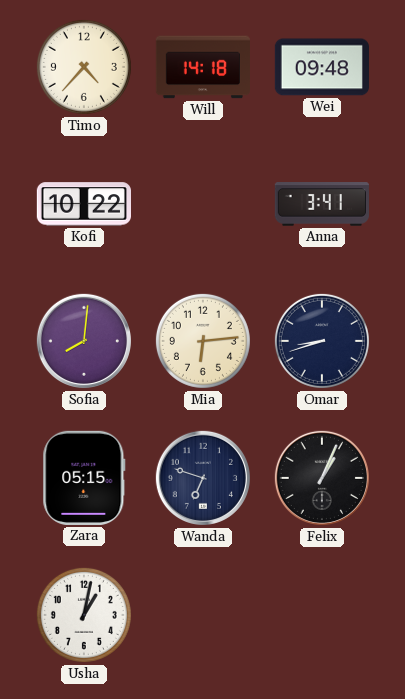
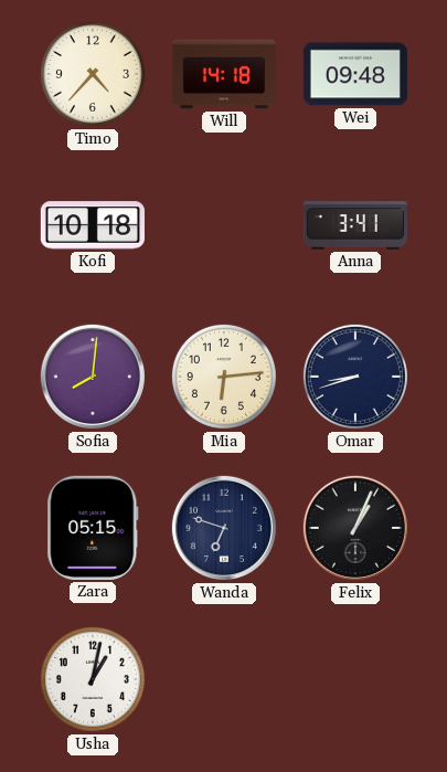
Kofi: 10:22 -> 10:18
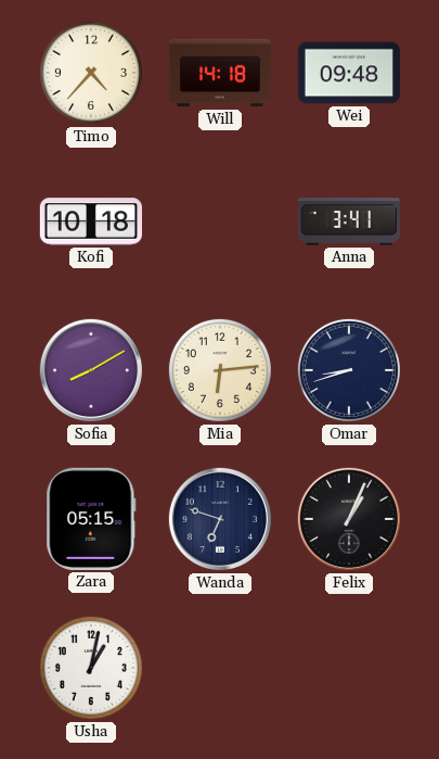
Sofia: 8:01 -> 8:10
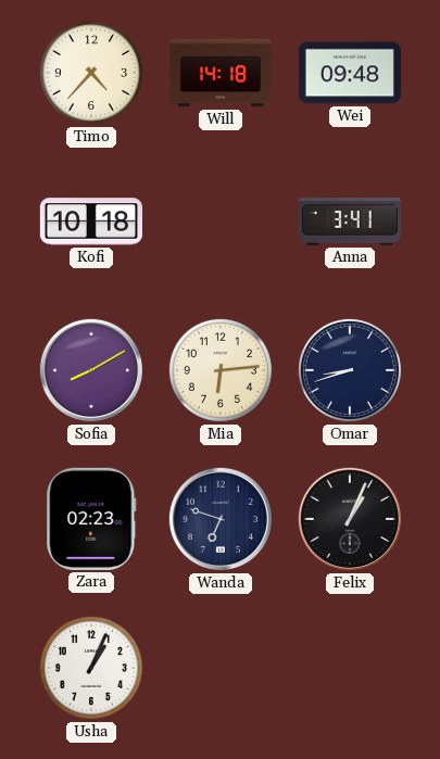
Zara: 05:15 -> 02:23
Usha: 1:02 -> 1:04
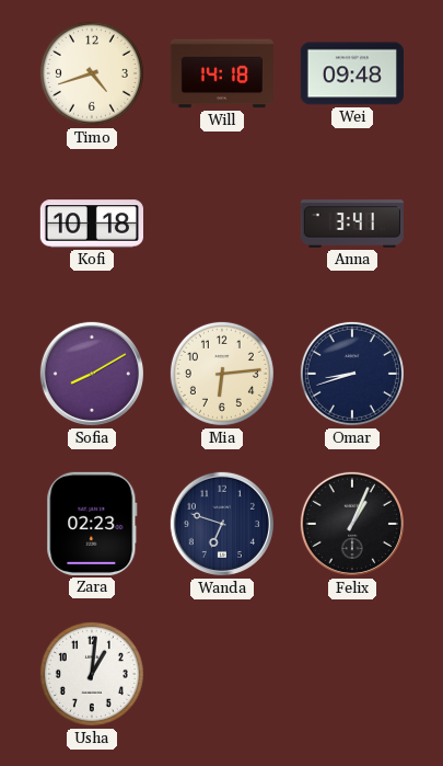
Timo: 4:37 -> 4:42
Usha: 1:04 -> 1:01
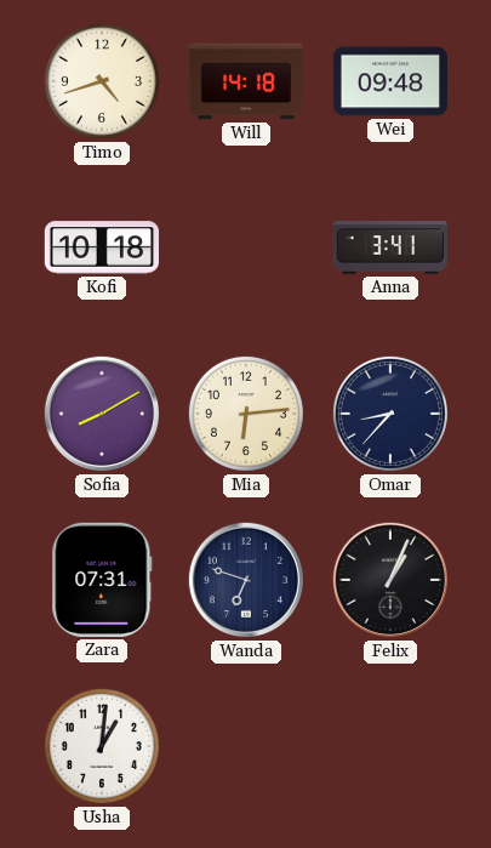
Omar: 8:42 -> 8:37
Zara: 02:23 -> 07:31
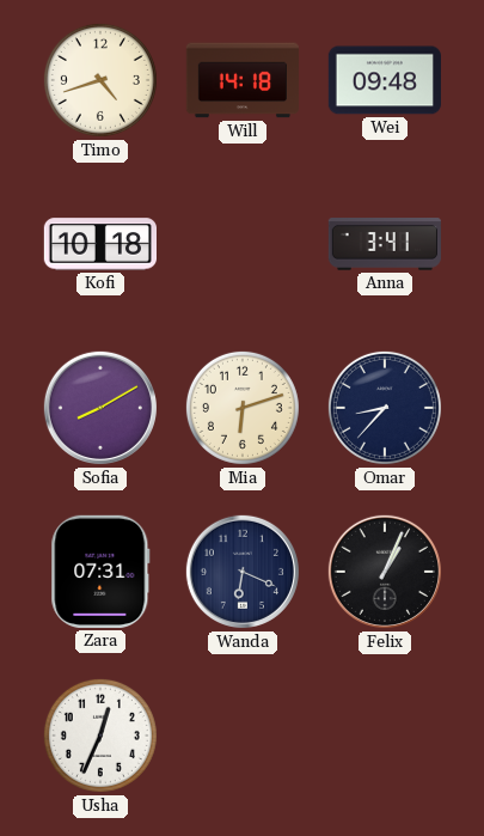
Mia: 6:14 -> 6:12
Wanda: 6:48 -> 6:19
Usha: 1:01 -> 12:34
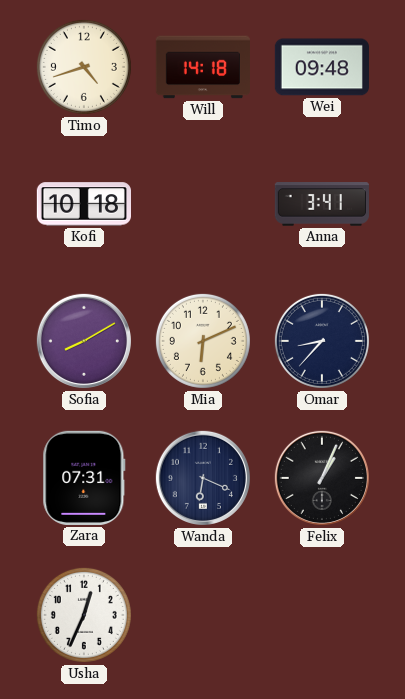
Mia: 6:12 -> 6:11
